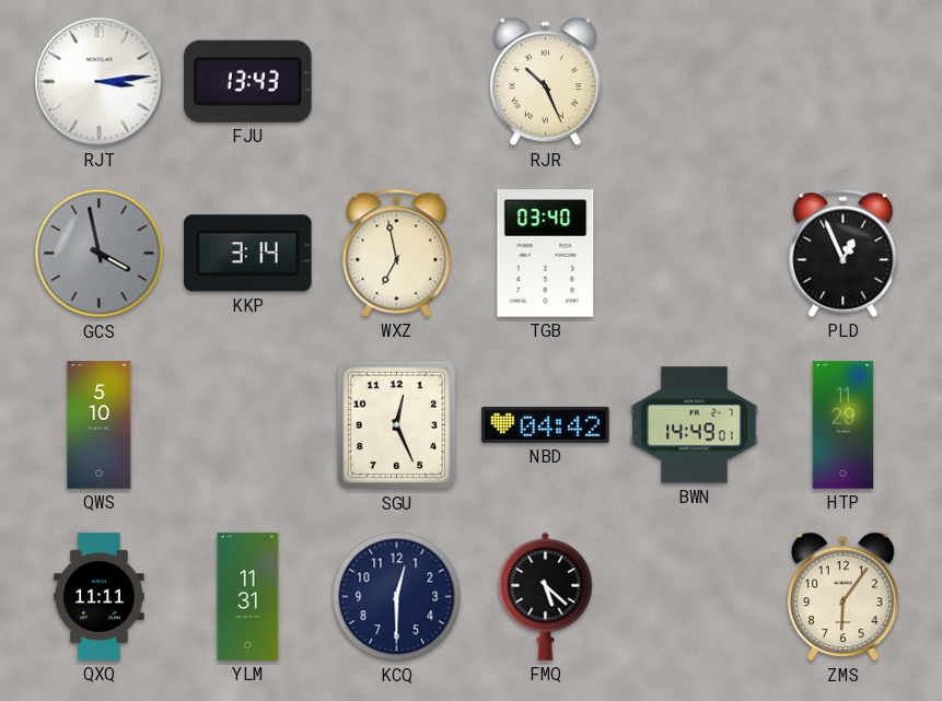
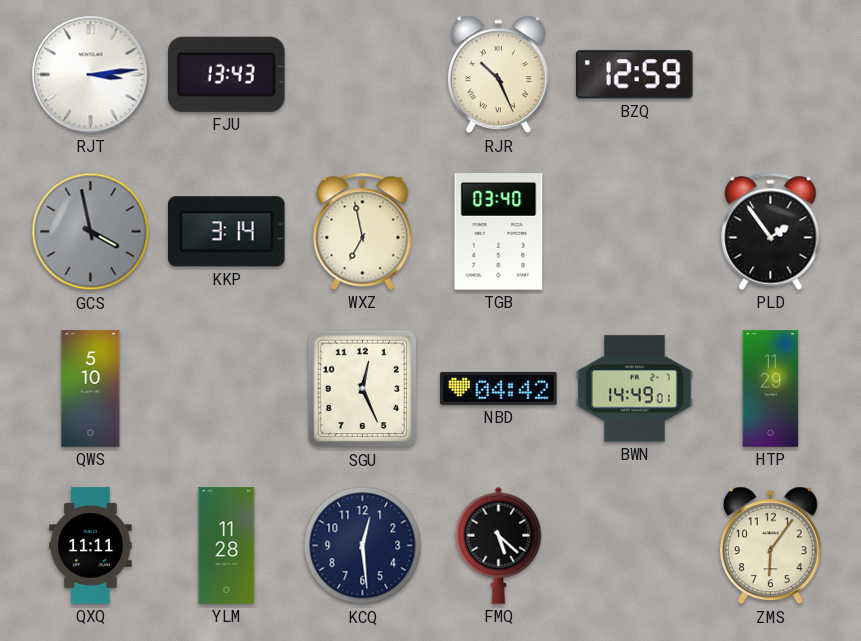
BZQ: none -> 12:59
PLD: 12:56 -> 1:54
YLM: 11:31 -> 11:28
KCQ: 12:30 -> 12:29
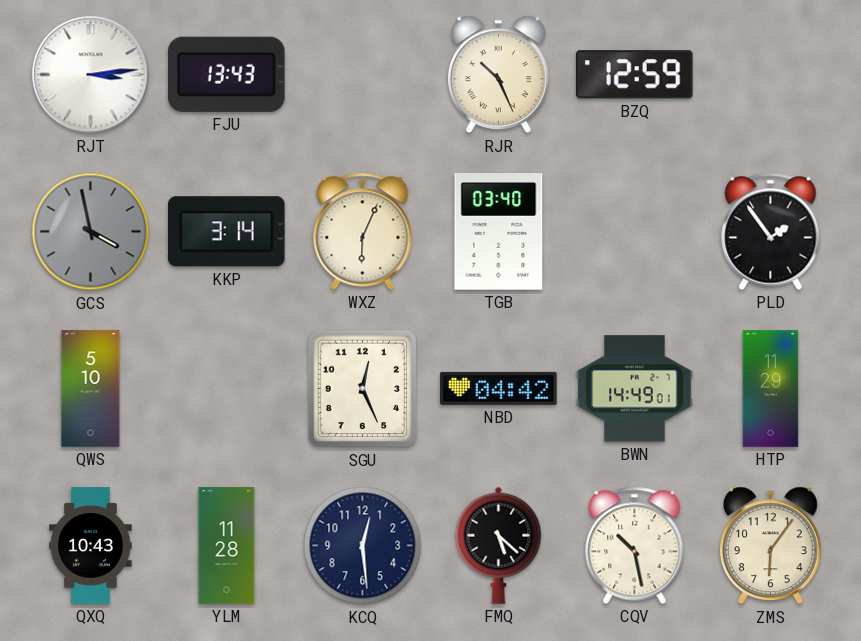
WXZ: 6:58 -> 6:04
QXQ: 11:11 -> 10:43
CQV: none -> 10:28
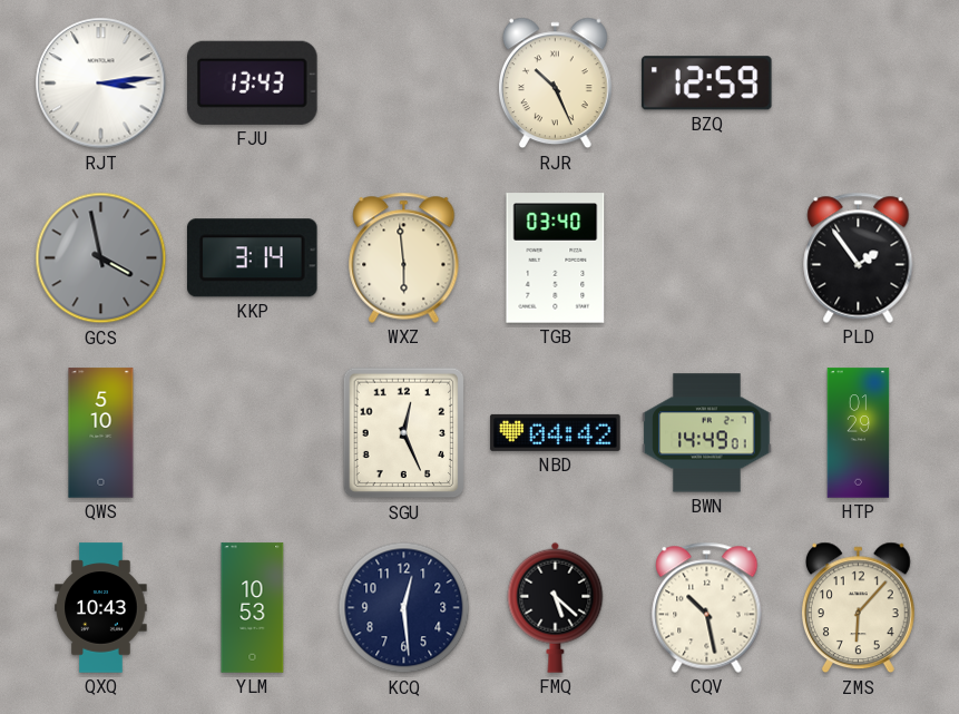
WXZ: 6:04 -> 5:59
HTP: 11:29 -> 01:29
YLM: 11:28 -> 10:53
ZMS: 6:06 -> 6:07
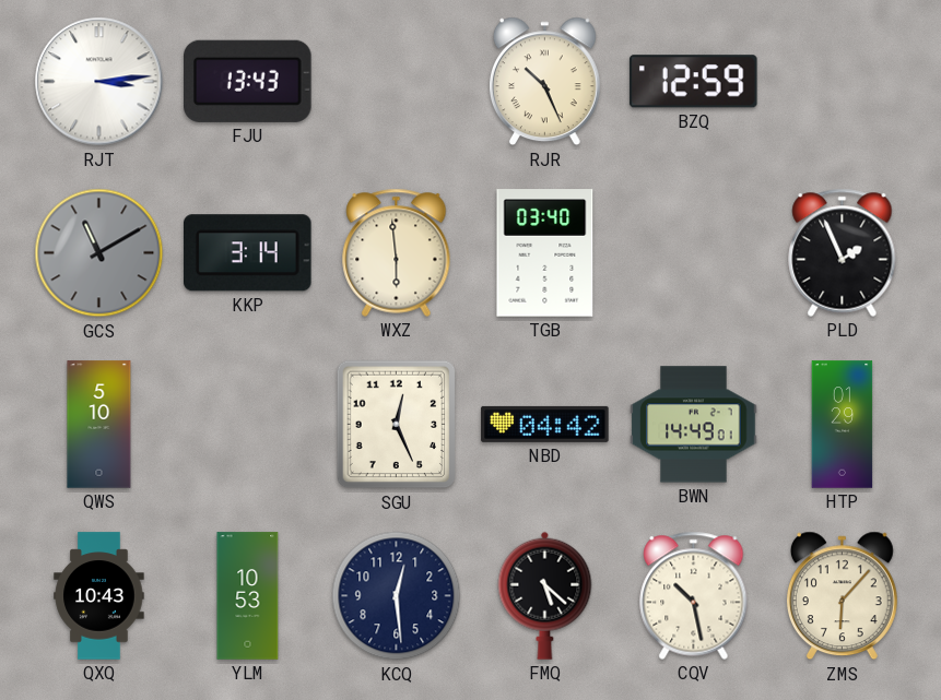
GCS: 3:58 -> 11:10
PLD: 1:54 -> 1:56
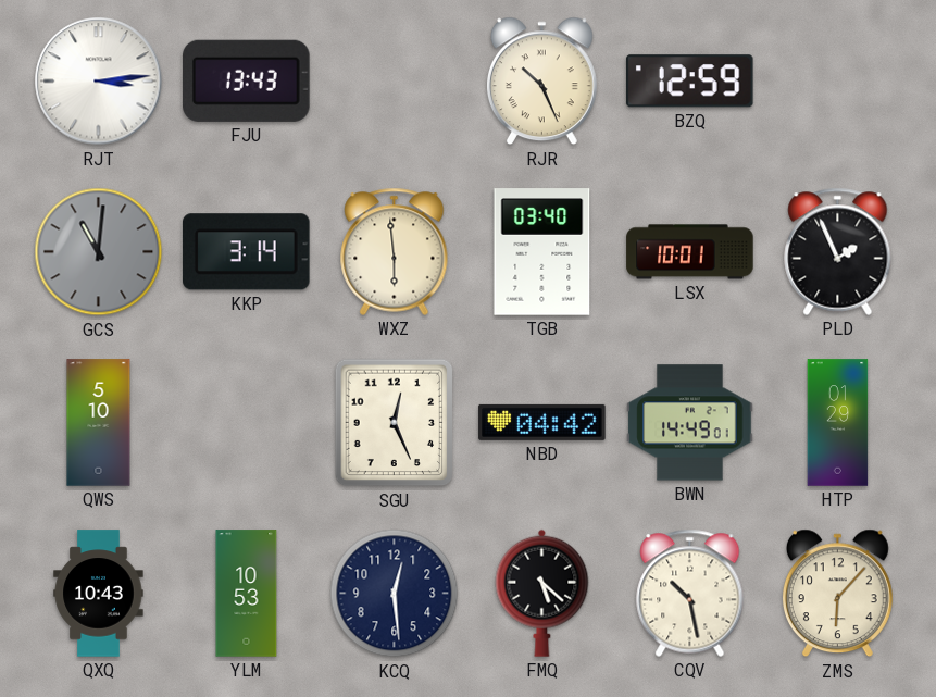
GCS: 11:10 -> 11:01
LSX: none -> 10:01
